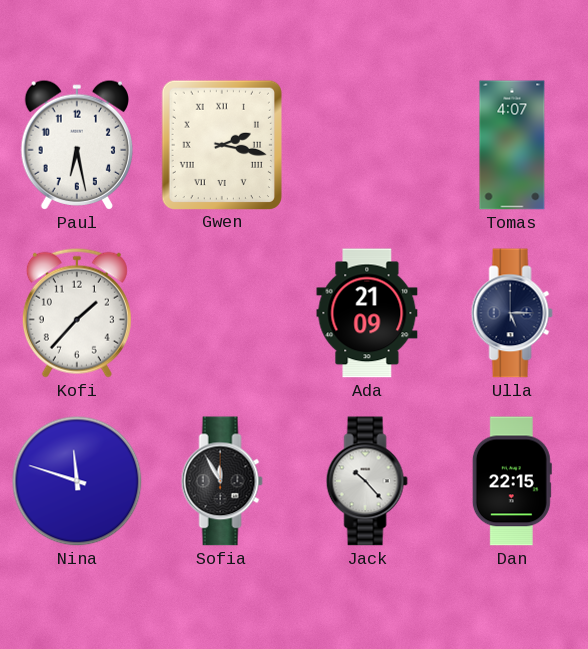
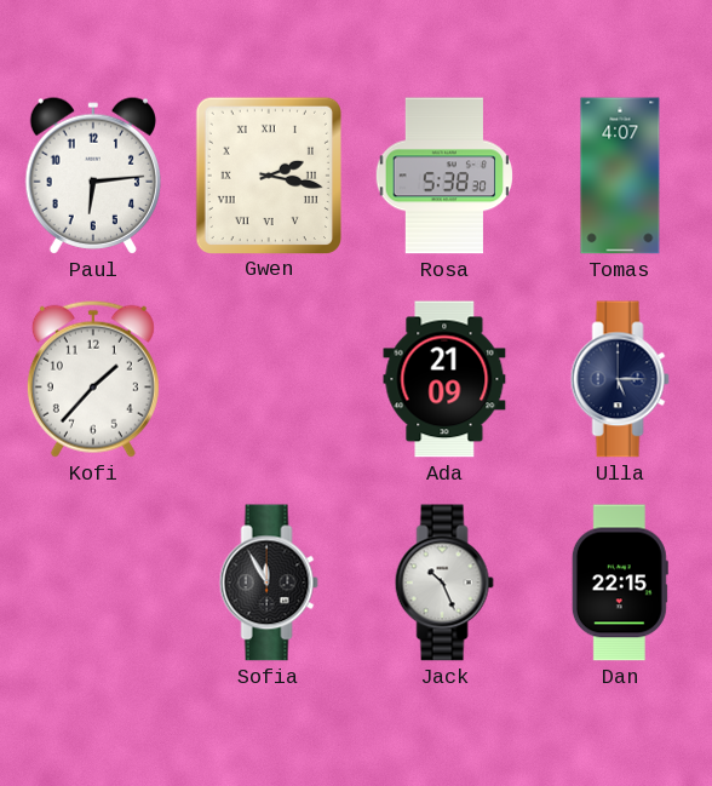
Paul: 6:28 -> 6:14
Rosa: none -> 5:38
Nina: 11:48 -> none
Jack: 10:23 -> 10:26
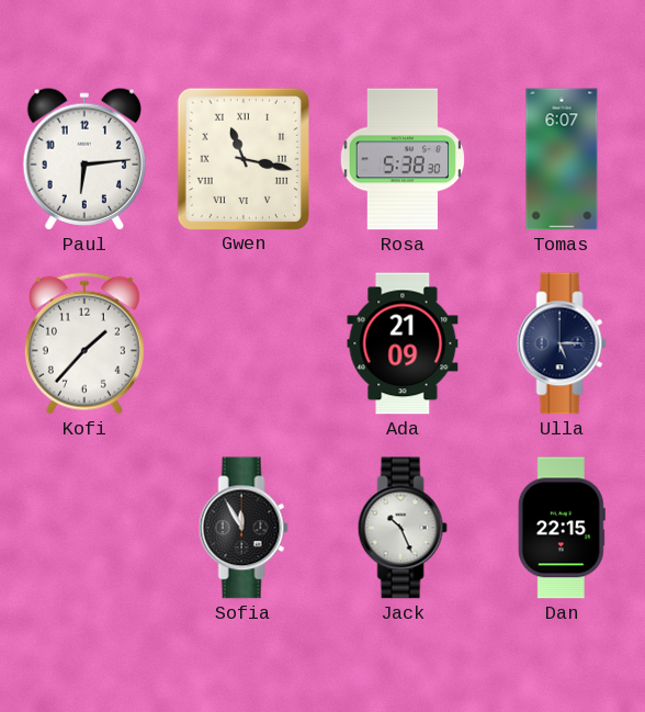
Gwen: 2:17 -> 11:17
Tomas: 4:07 -> 6:07
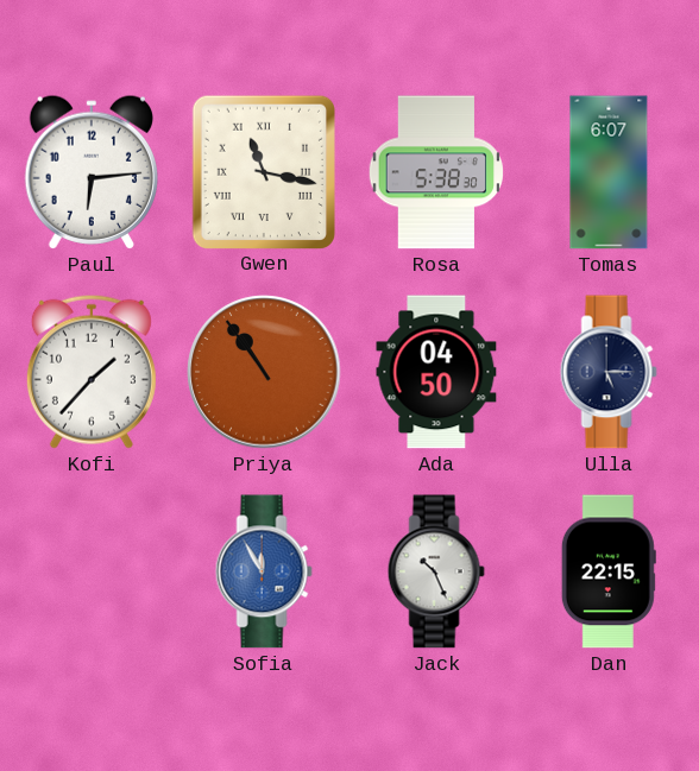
Priya: none -> 10:54
Ada: 21:09 -> 04:50
Sofia dial: black -> blue
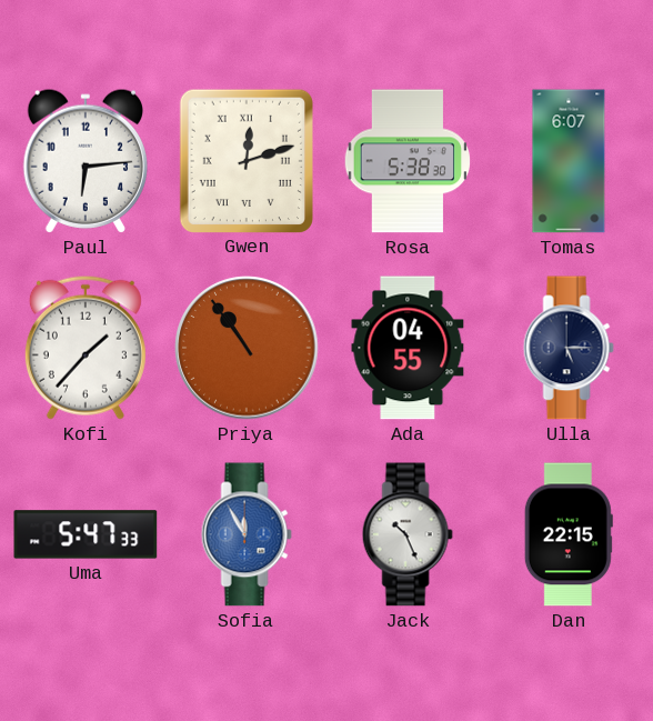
Gwen: 11:17 -> 12:12
Ada: 04:50 -> 04:55
Uma: none -> 5:47
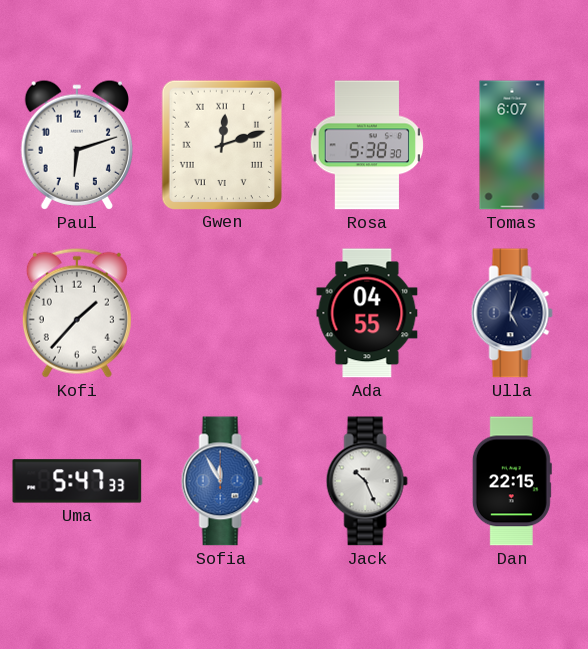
Paul: 6:14 -> 6:12
Priya: 10:54 -> none
Ulla: 5:15 -> 5:03
